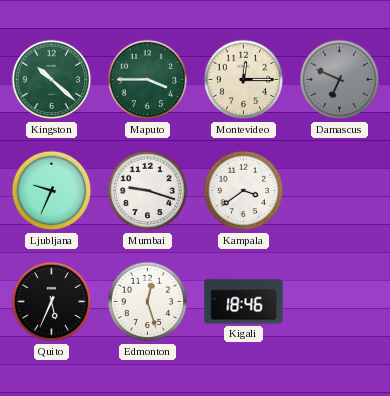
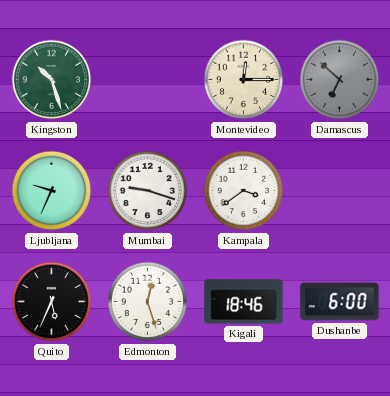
Kingston: 10:22 -> 10:27
Maputo: 3:45 -> none
Damascus: 6:49 -> 6:52
Dushanbe: none -> 6:00
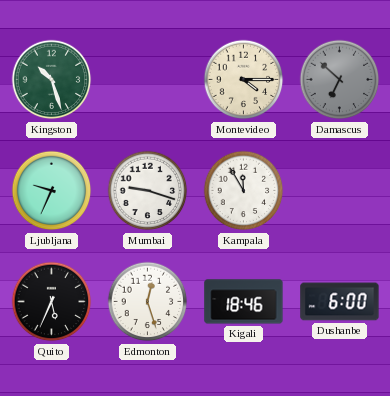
Montevideo: 12:15 -> 4:15
Kampala: 3:39 -> 11:55
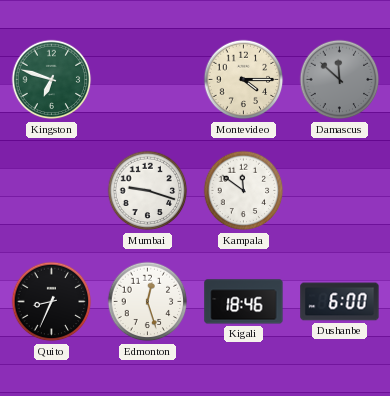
Kingston: 10:27 -> 6:48
Damascus: 6:52 -> 11:52
Ljubljana: 9:34 -> none
Kampala: 11:55 -> 11:51
Quito: 5:34 -> 8:34
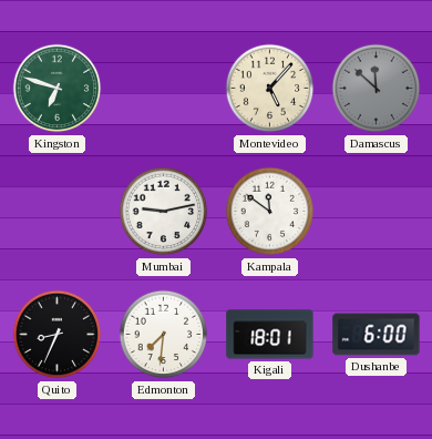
Montevideo: 4:15 -> 5:07
Mumbai: 9:18 -> 9:13
Edmonton: 12:27 -> 7:31
Kigali: 18:46 -> 18:01
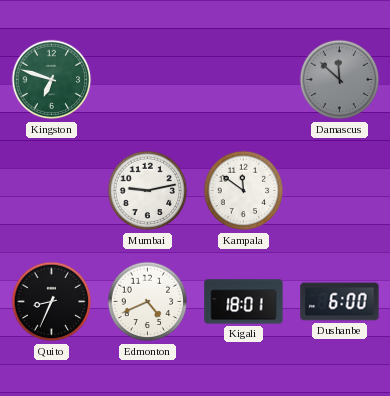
Montevideo: 5:07 -> none
Edmonton: 7:31 -> 4:41
